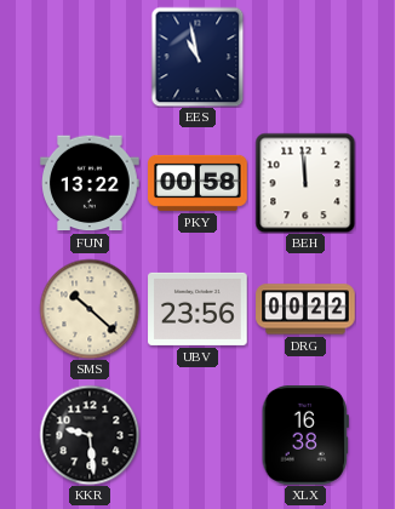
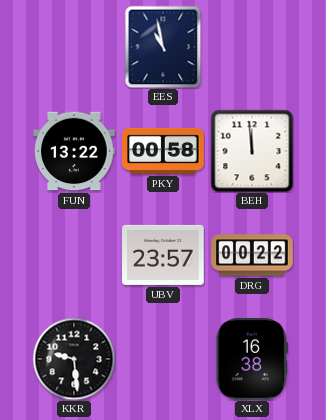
SMS: 10:22 -> none
UBV: 23:56 -> 23:57
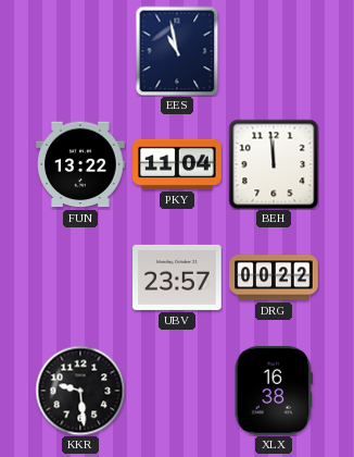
PKY: 00:58 -> 11:04
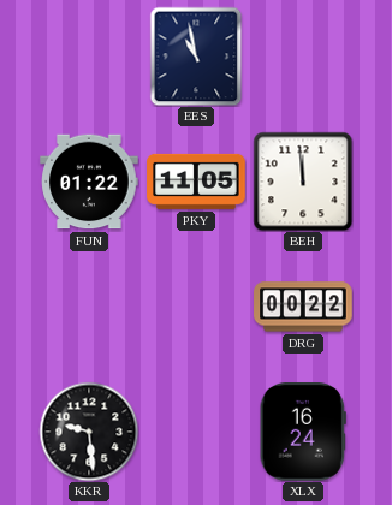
FUN: 13:22 -> 01:22
PKY: 11:04 -> 11:05
UBV: 23:57 -> none
XLX: 16:38 -> 16:24
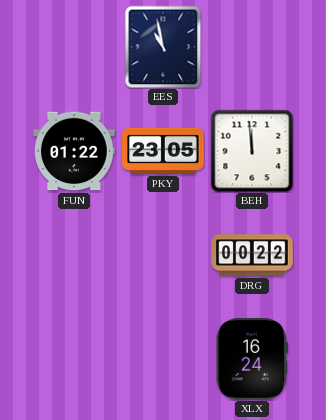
PKY: 11:05 -> 23:05
KKR: 9:29 -> none
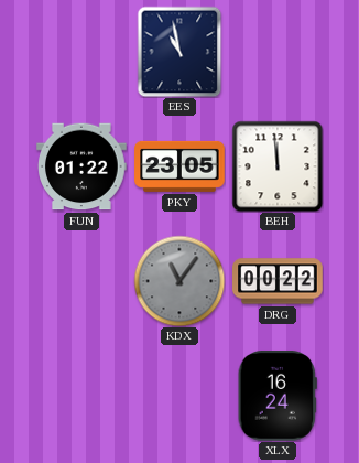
KDX: none -> 11:06
